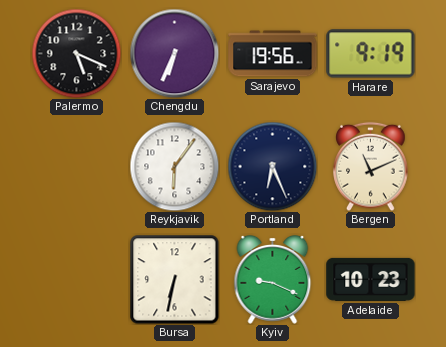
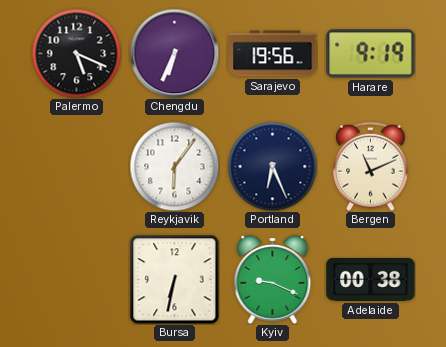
Adelaide: 10:23 -> 00:38
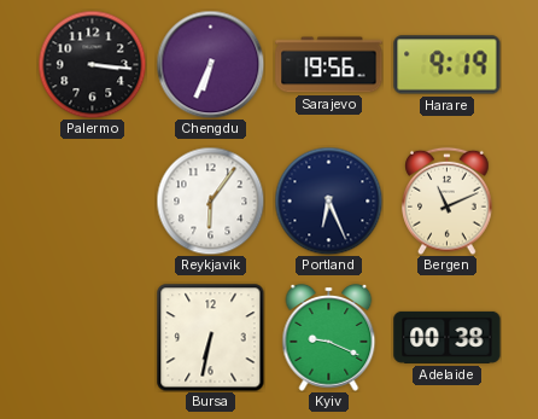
Palermo: 5:19 -> 3:16
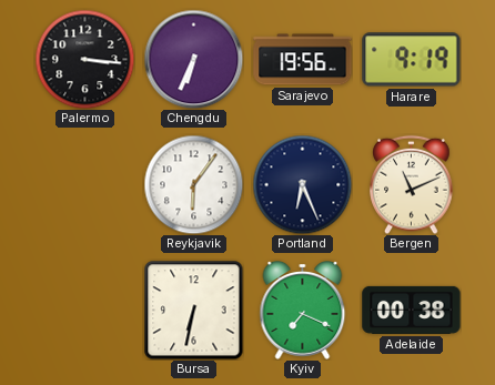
Kyiv: 9:19 -> 7:19
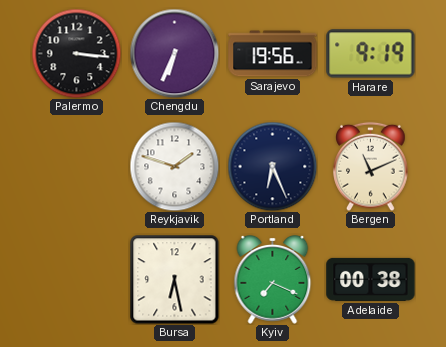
Reykjavik: 6:06 -> 1:48
Bursa: 6:32 -> 6:28
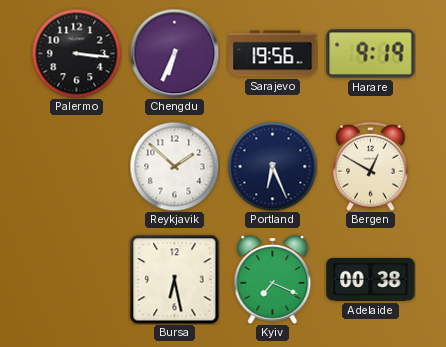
Reykjavik: 1:48 -> 1:52
Bergen: 11:11 -> 12:50
